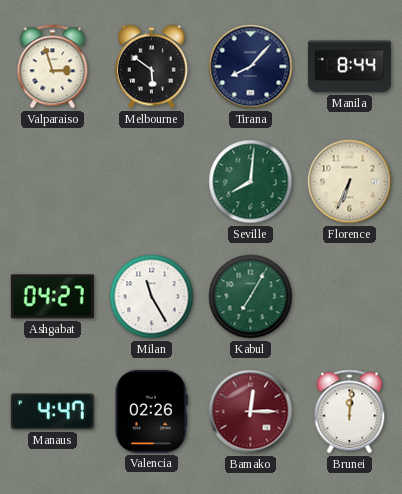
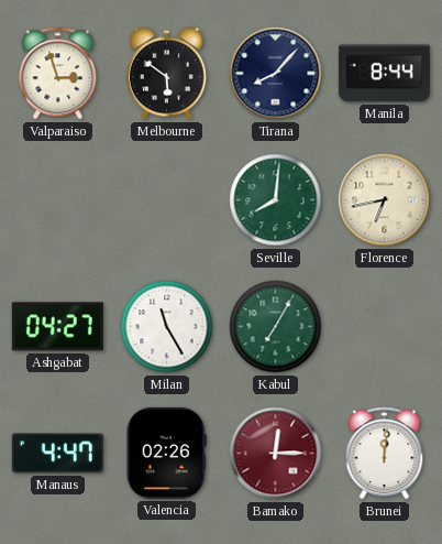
Florence: 6:34 -> 6:43
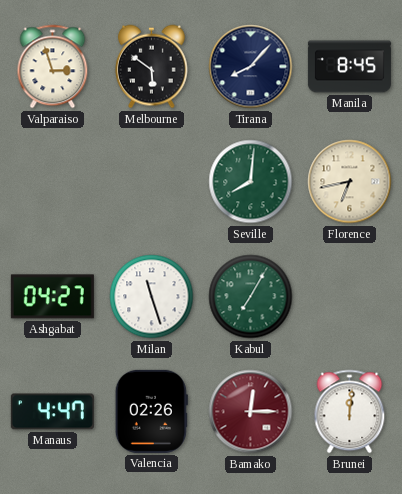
Manila: 8:44 -> 8:45
Milan: 11:25 -> 11:27
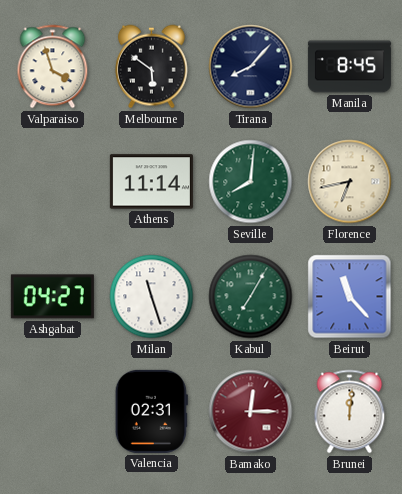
Valparaiso: 2:57 -> 3:57
Athens: none -> 11:14
Beirut: none -> 11:23
Manaus: 4:47 -> none
Valencia: 02:26 -> 02:31
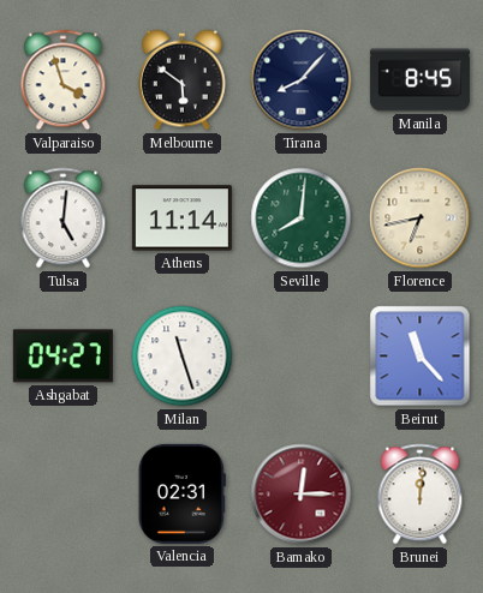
Tulsa: none -> 5:01
Kabul: 7:05 -> none
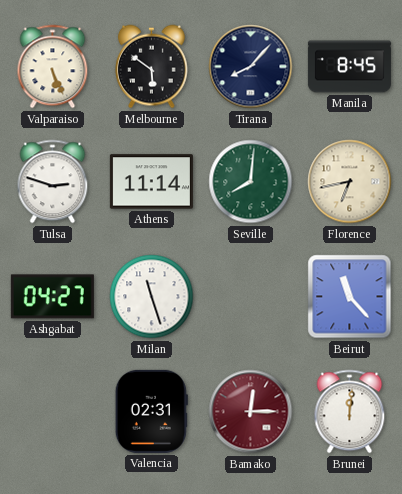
Valparaiso: 3:57 -> 5:26
Tulsa: 5:01 -> 2:48
